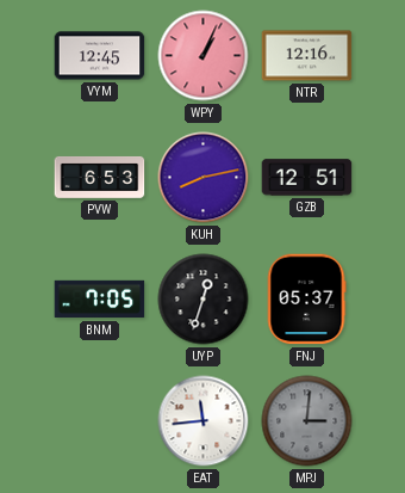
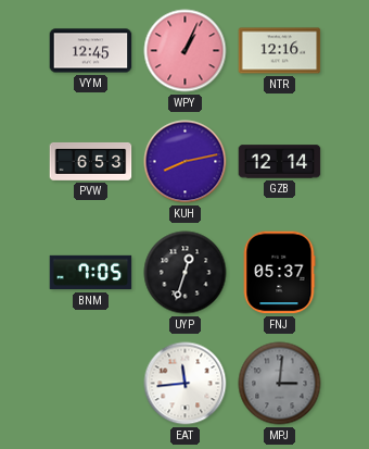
GZB: 12:51 -> 12:14
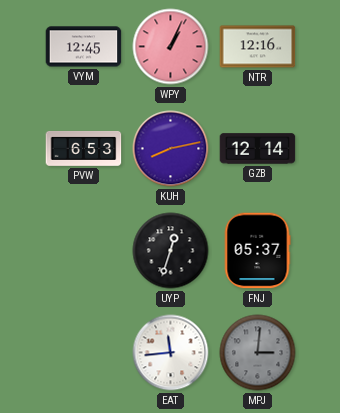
BNM: 7:05 -> none
